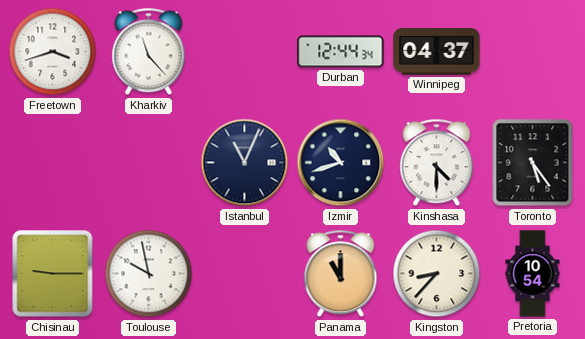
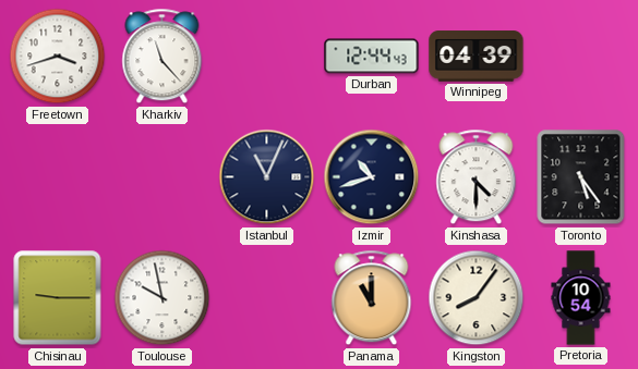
Durban: 12:44:34 -> 12:44:43
Winnipeg: 04:37 -> 04:39
Kingston: 8:37 -> 8:06
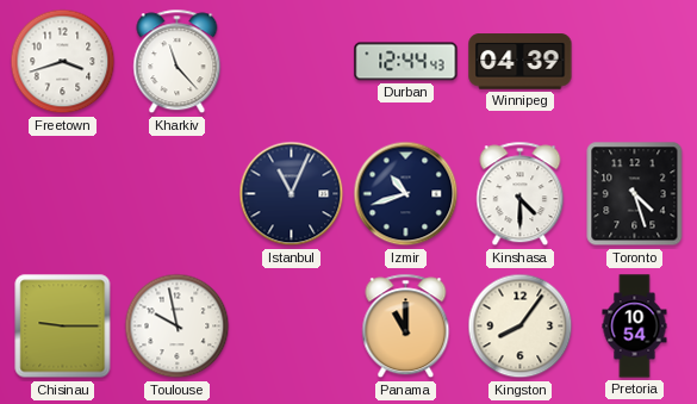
Toronto: 5:24 -> 4:27
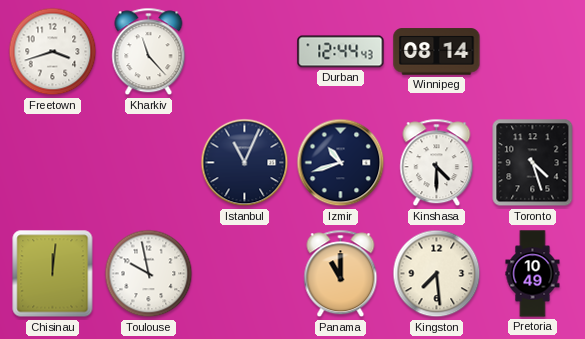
Winnipeg: 04:39 -> 08:14
Chisinau: 9:15 -> 12:01
Kingston: 8:06 -> 7:29
Pretoria: 10:54 -> 10:49
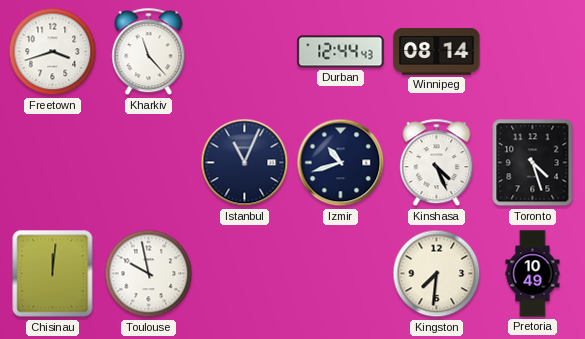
Kinshasa: 4:30 -> 4:26
Panama: 11:00 -> none
Kingston: 7:29 -> 7:31
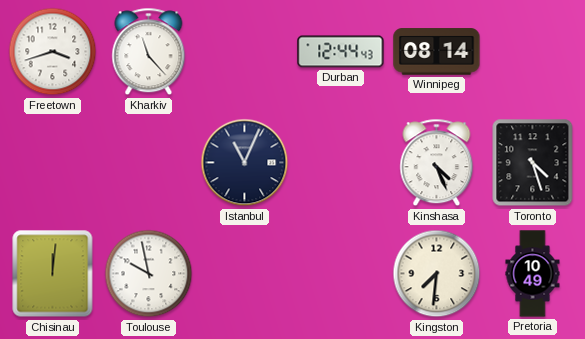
Izmir: 10:42 -> none
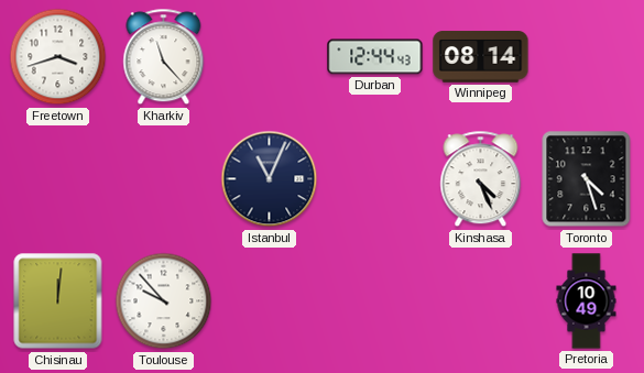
Toulouse: 9:58 -> 9:53
Kingston: 7:31 -> none
